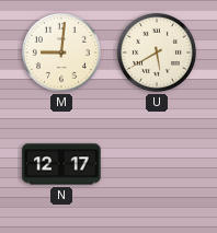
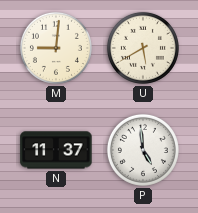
N: 12:17 -> 11:37
P: none -> 4:59
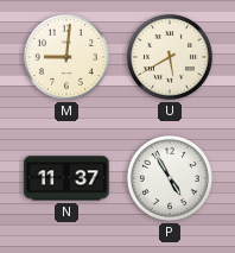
P: 4:59 -> 4:55
